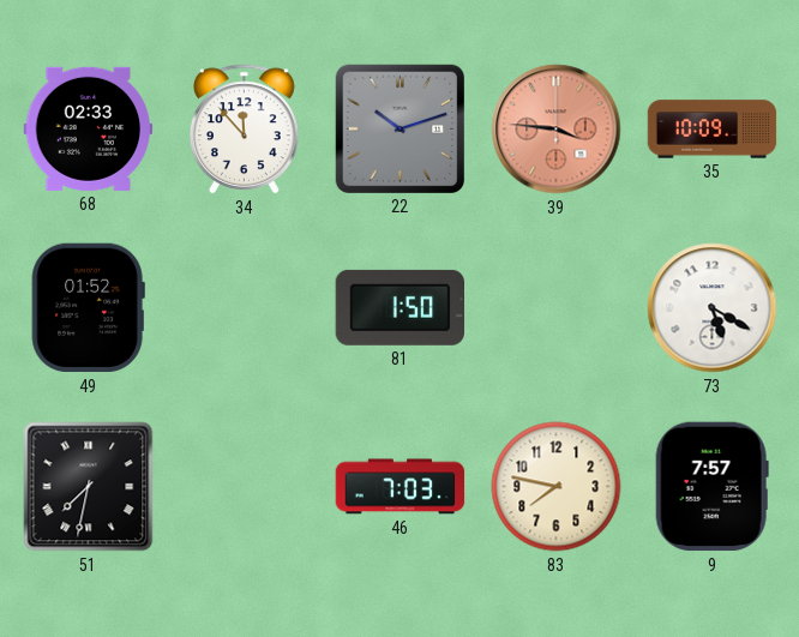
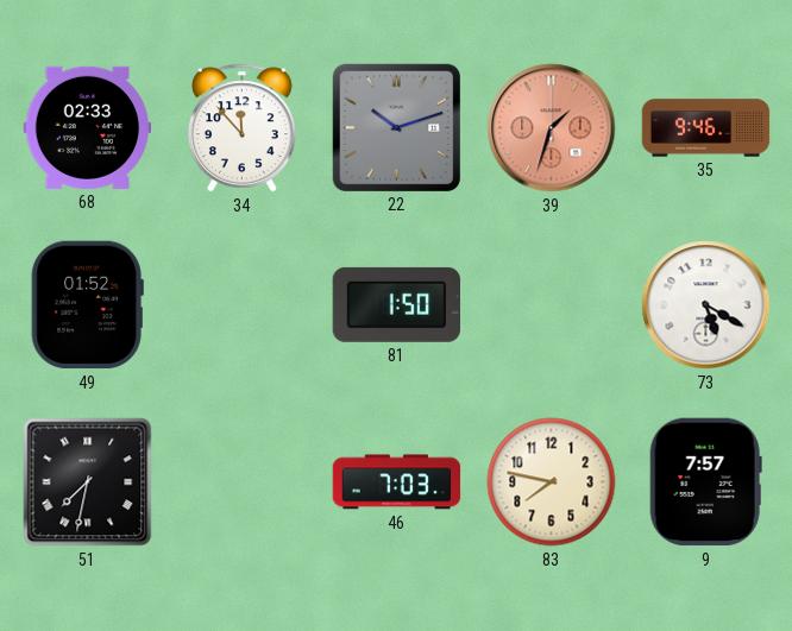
39: 3:46 -> 1:33
35: 10:09 -> 9:46
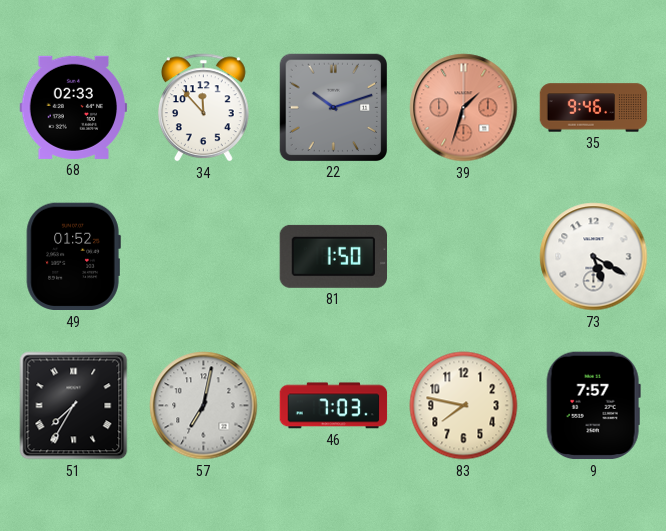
51: 7:32 -> 7:35
57: none -> 7:02
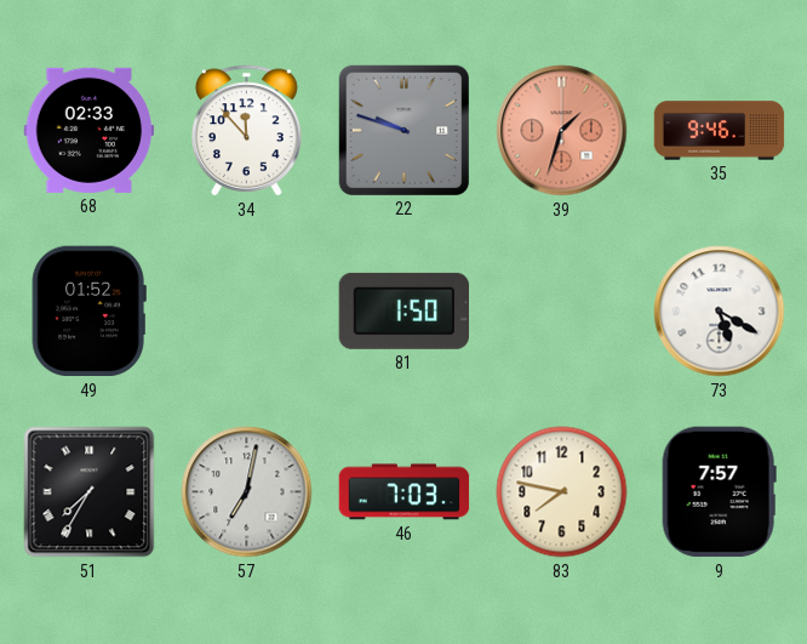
22: 10:12 -> 9:48
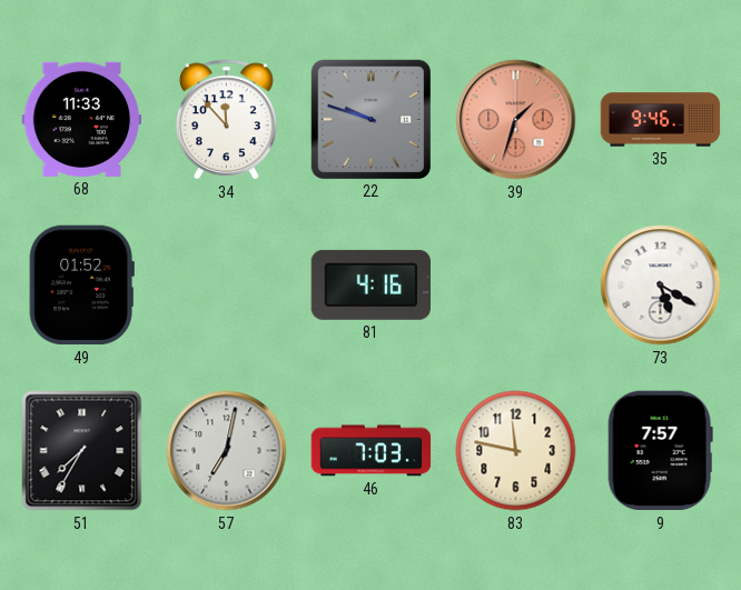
68: 02:33 -> 11:33
81: 1:50 -> 4:16
83: 7:47 -> 11:47
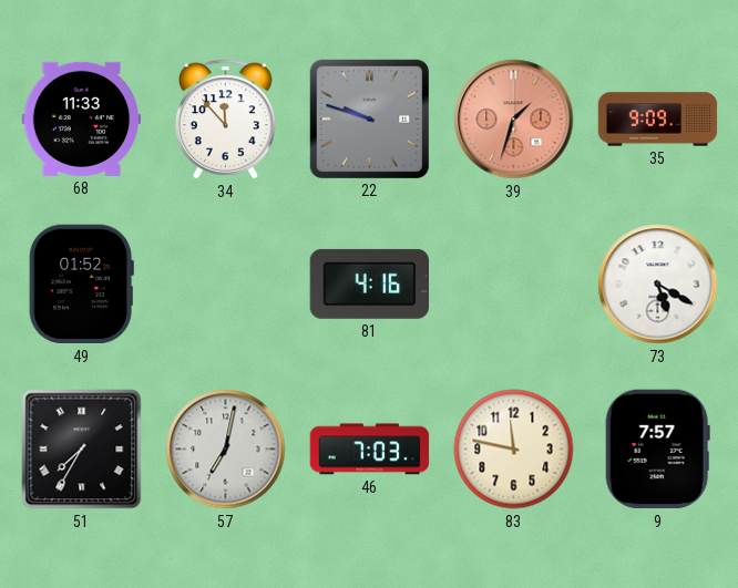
35: 9:46 -> 9:09
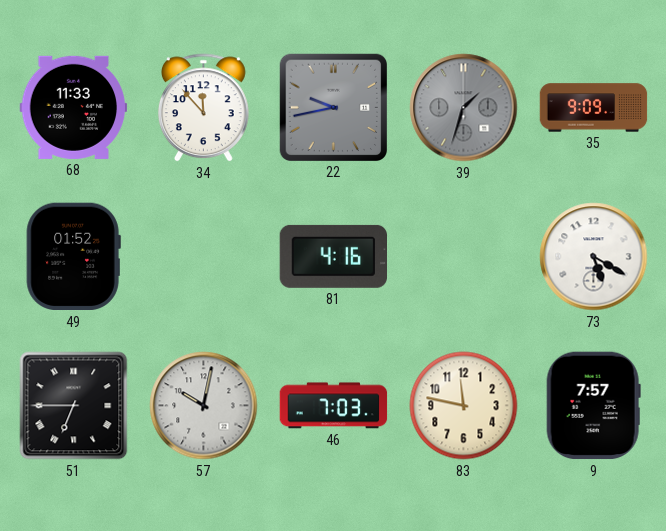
22: 9:48 -> 9:43
39 dial: salmon -> grey
51: 7:35 -> 6:45
57: 7:02 -> 10:02
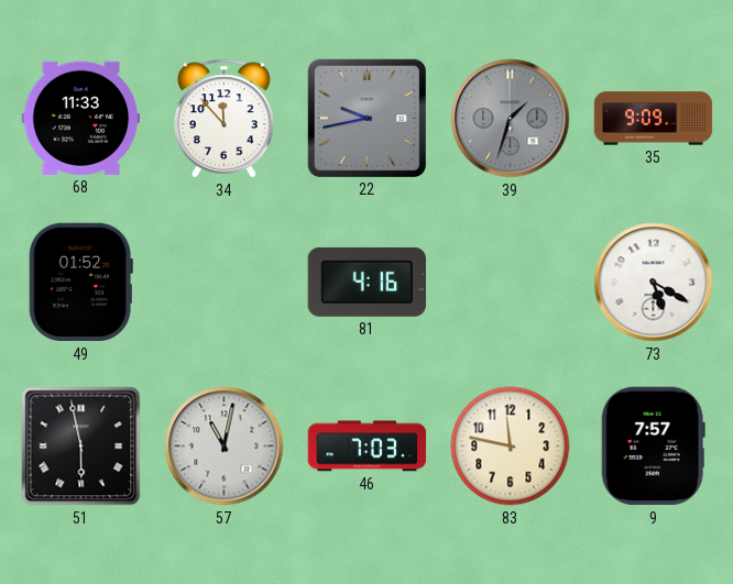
51: 6:45 -> 5:58
57: 10:02 -> 11:02
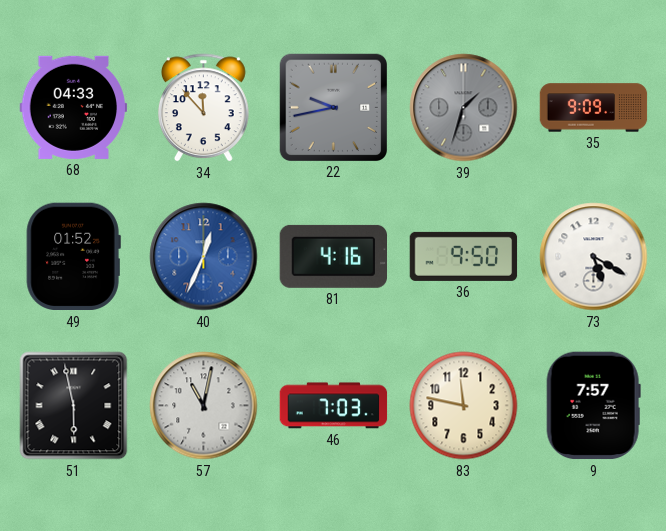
68: 11:33 -> 04:33
40: none -> 12:34
36: none -> 9:50
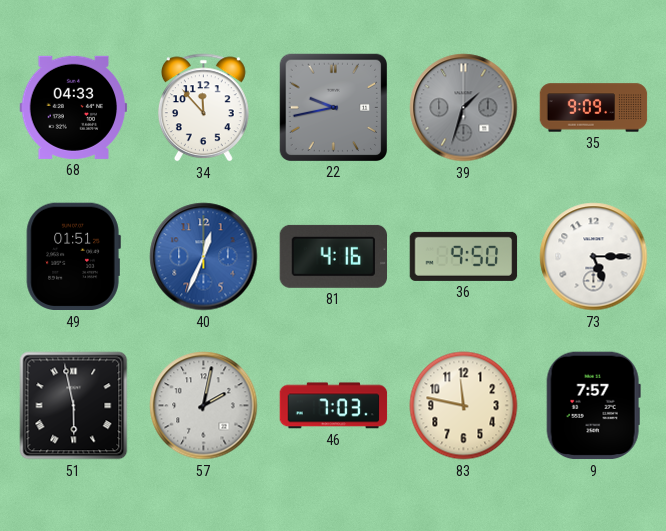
49: 01:52 -> 01:51
73: 5:20 -> 5:15
57: 11:02 -> 2:02
